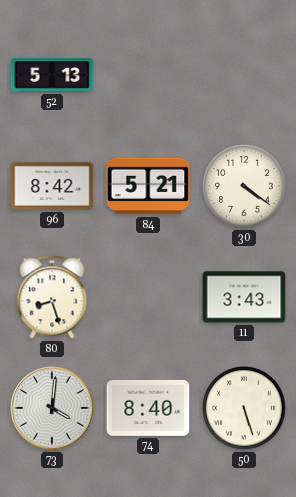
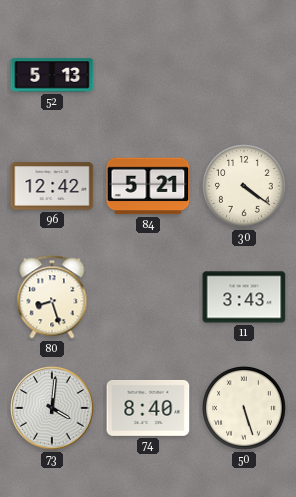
96: 8:42 -> 12:42
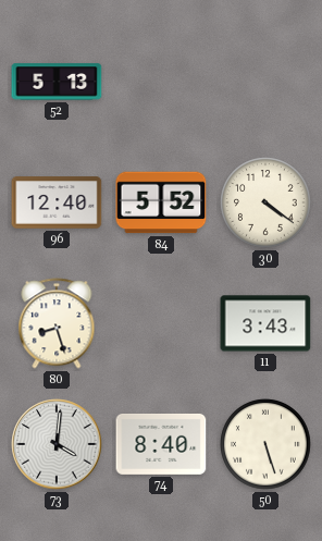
96: 12:42 -> 12:40
84: 5:21 -> 5:52
